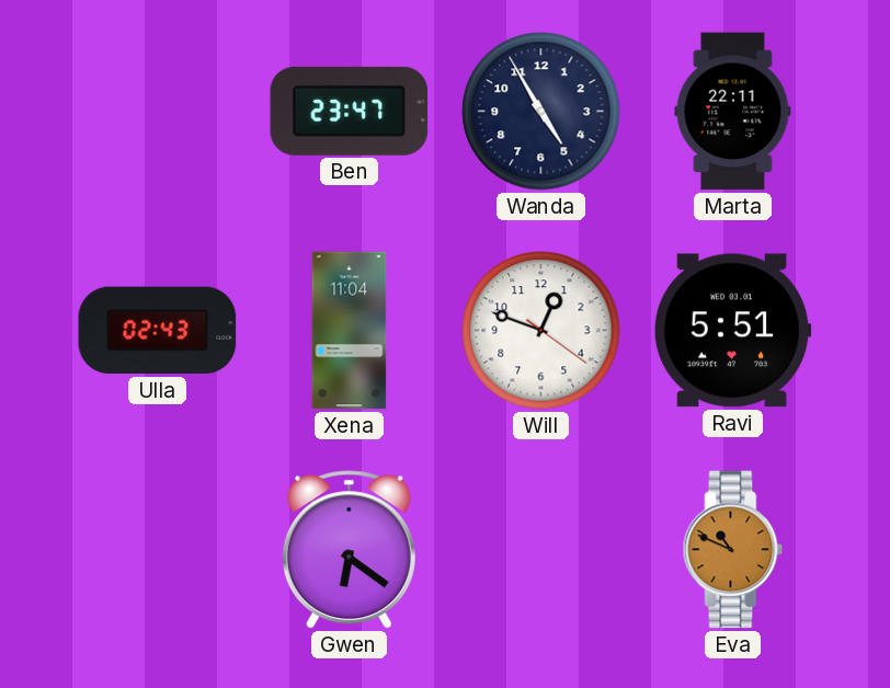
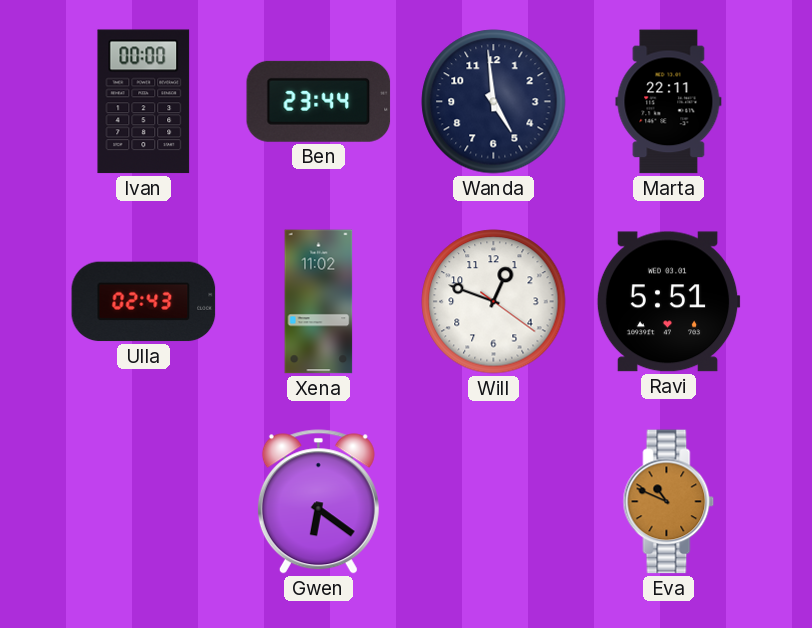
Ivan: none -> 00:00
Ben: 23:47 -> 23:44
Wanda: 4:55 -> 4:59
Xena: 11:04 -> 11:02
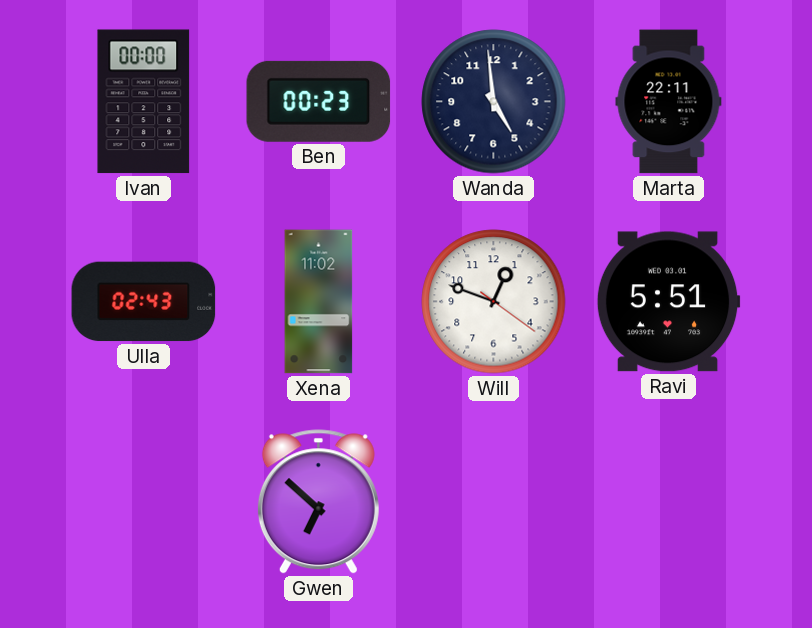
Ben: 23:44 -> 00:23
Gwen: 6:21 -> 6:52
Eva: 10:49 -> none
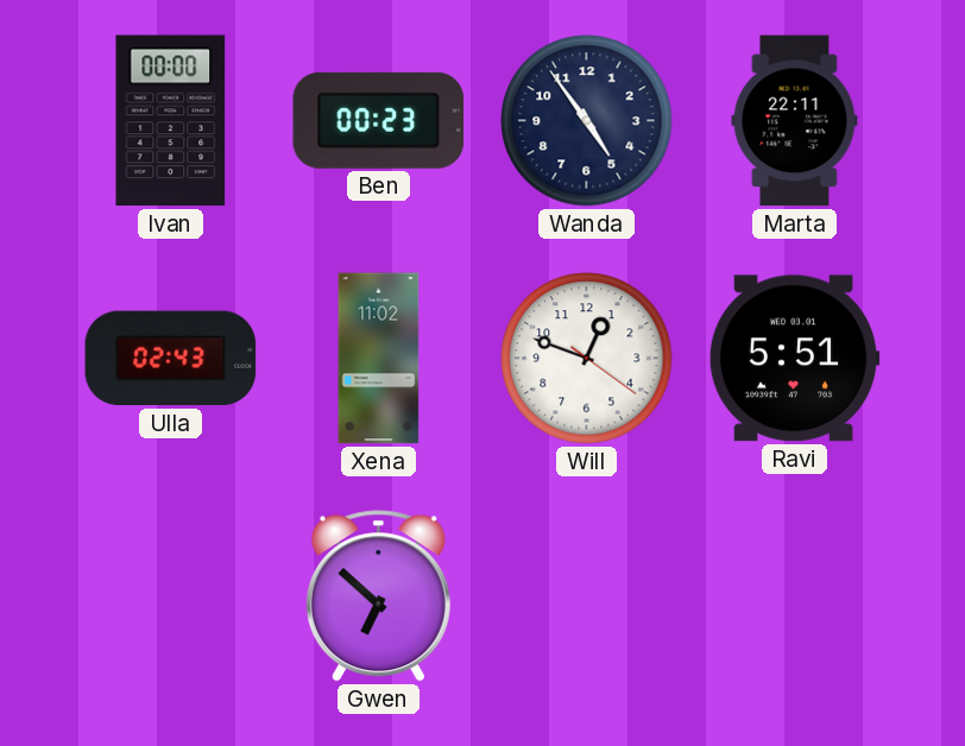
Wanda: 4:59 -> 4:54
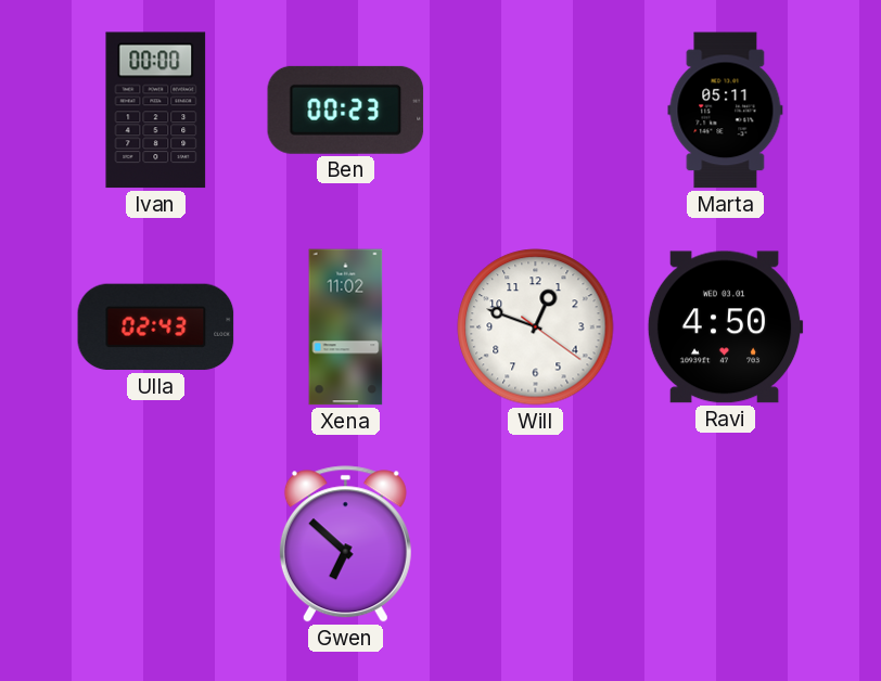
Wanda: 4:54 -> none
Marta: 22:11 -> 05:11
Ravi: 5:51 -> 4:50
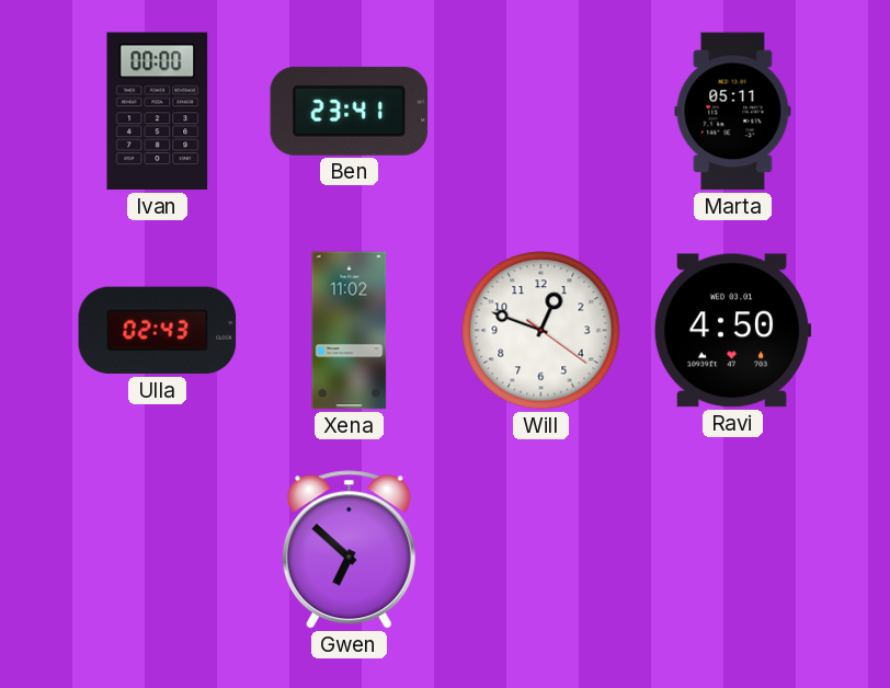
Ben: 00:23 -> 23:41
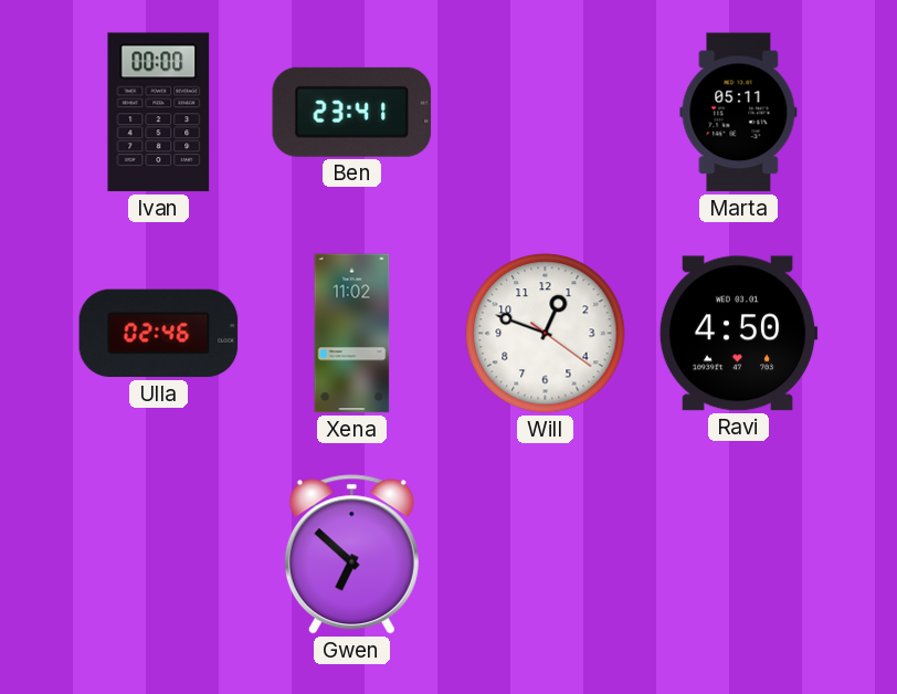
Ulla: 02:43 -> 02:46
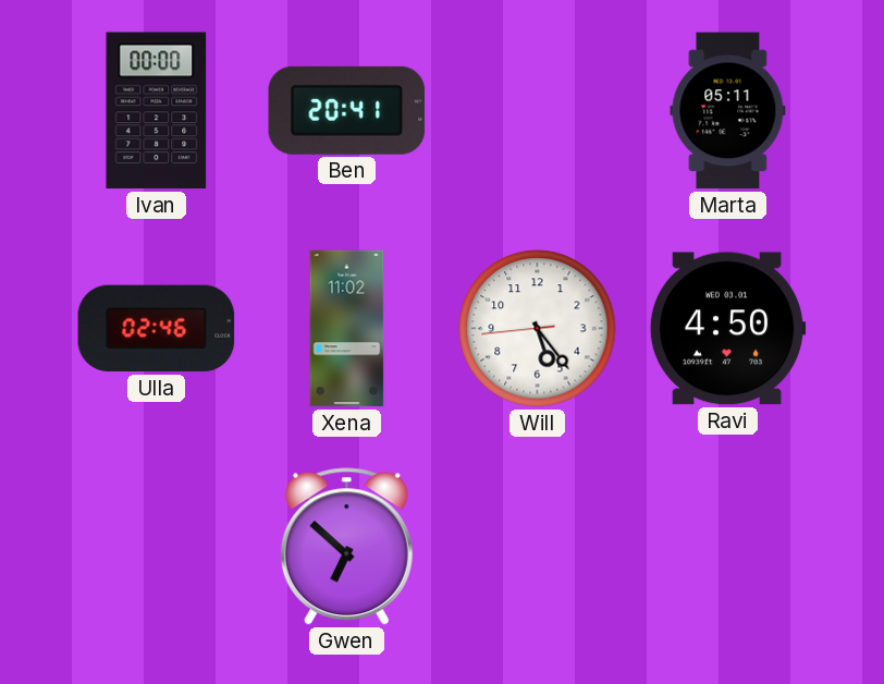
Ben: 23:41 -> 20:41
Will: 12:48 -> 5:23
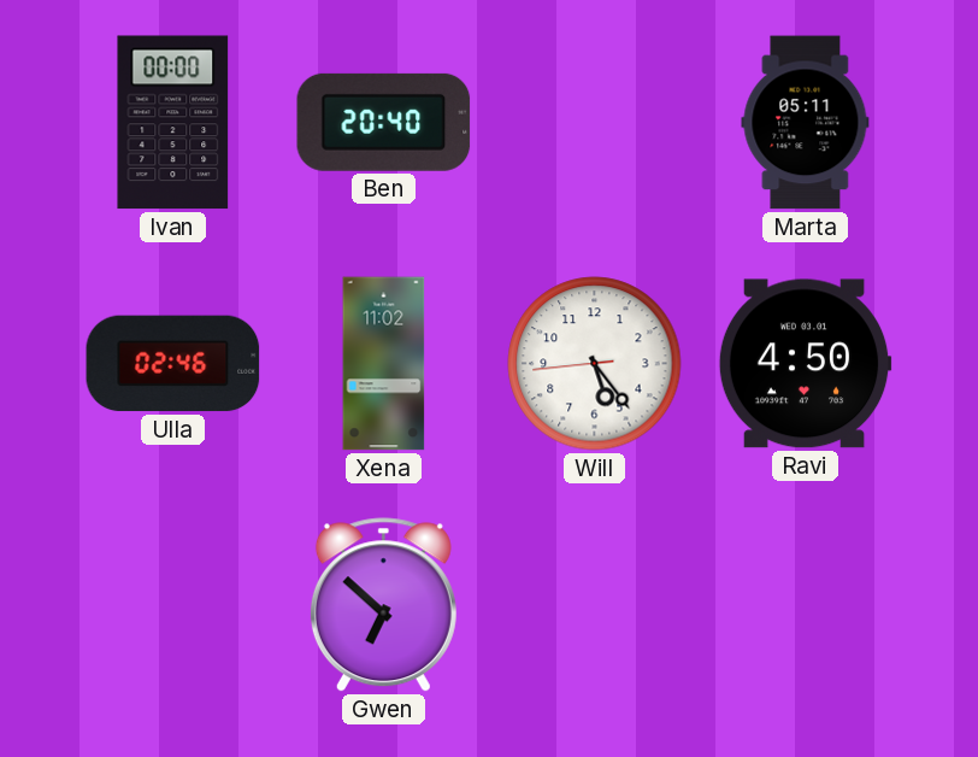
Ben: 20:41 -> 20:40
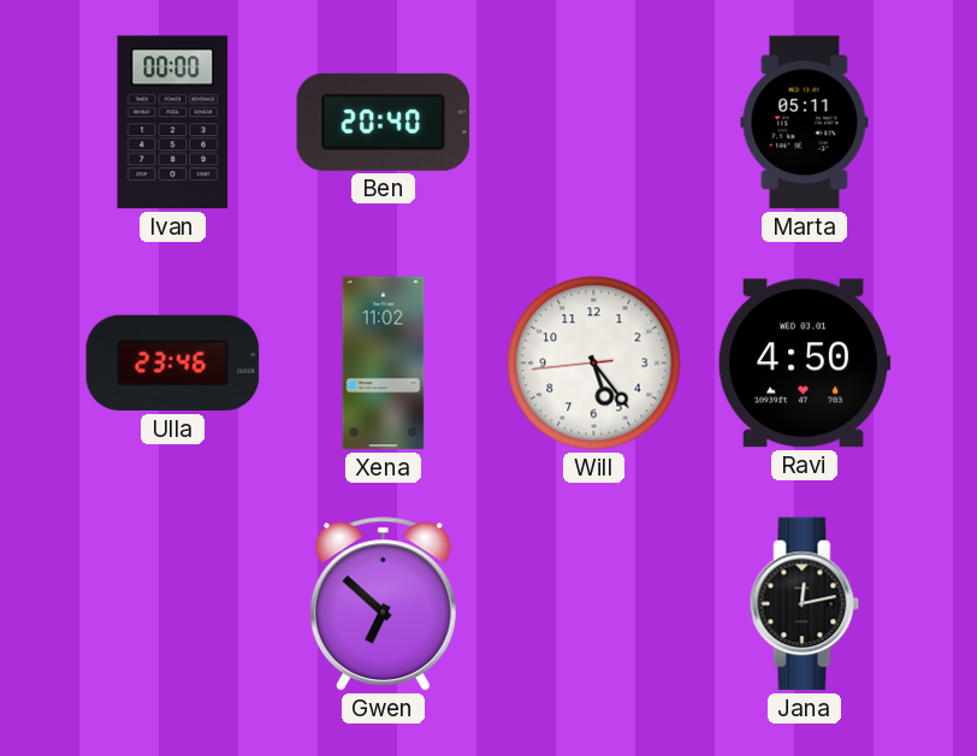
Ulla: 02:46 -> 23:46
Jana: none -> 12:13
